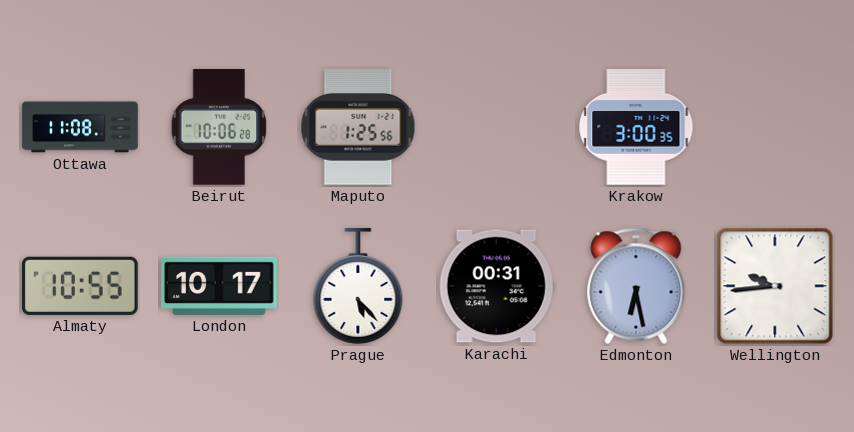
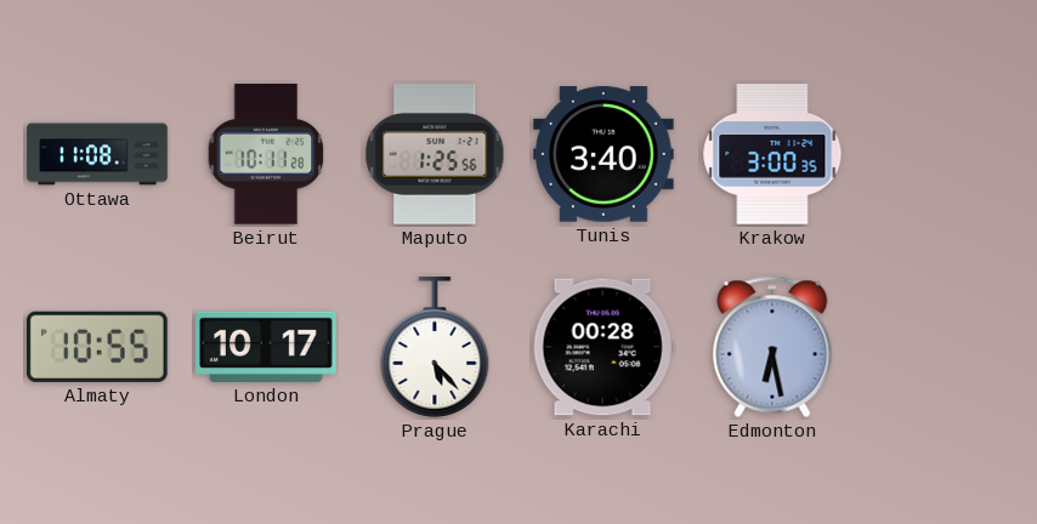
Beirut: 10:06 -> 10:11
Tunis: none -> 3:40
Karachi: 00:31 -> 00:28
Wellington: 9:44 -> none
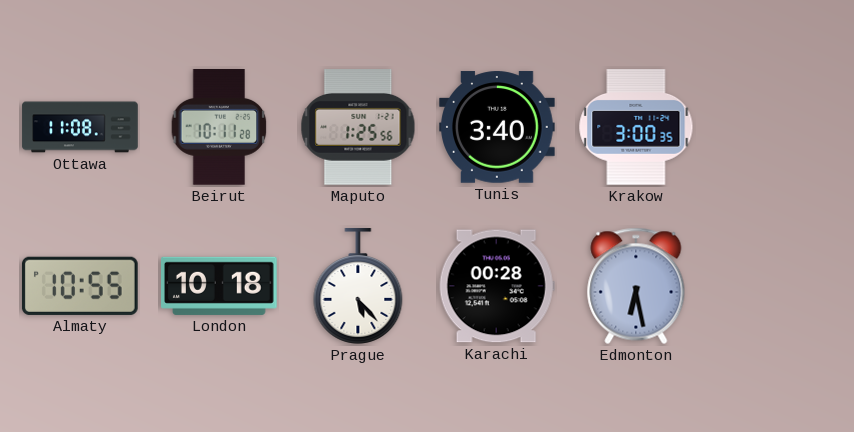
London: 10:17 -> 10:18
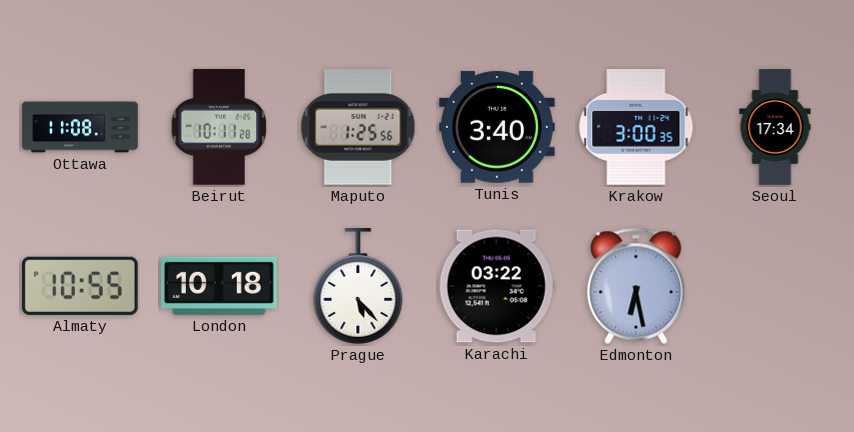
Seoul: none -> 17:34
Karachi: 00:28 -> 03:22
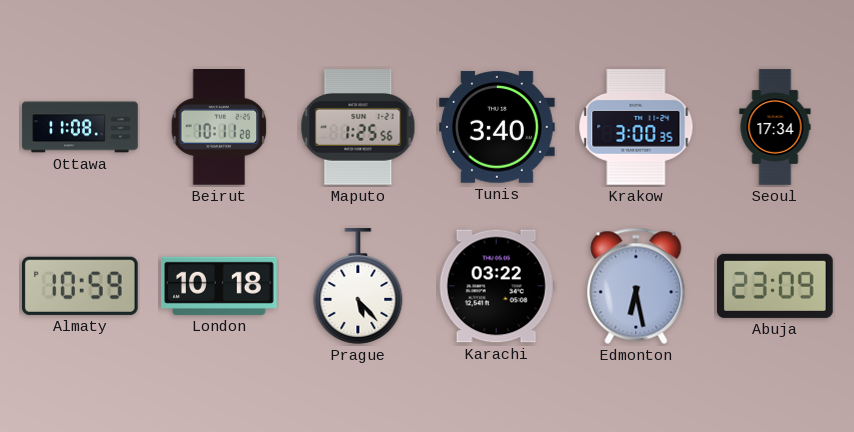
Almaty: 10:55 -> 10:59
Abuja: none -> 23:09
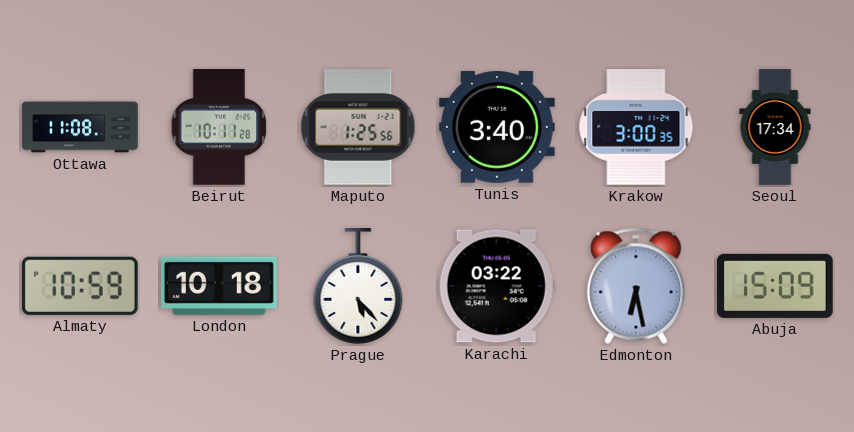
Abuja: 23:09 -> 15:09
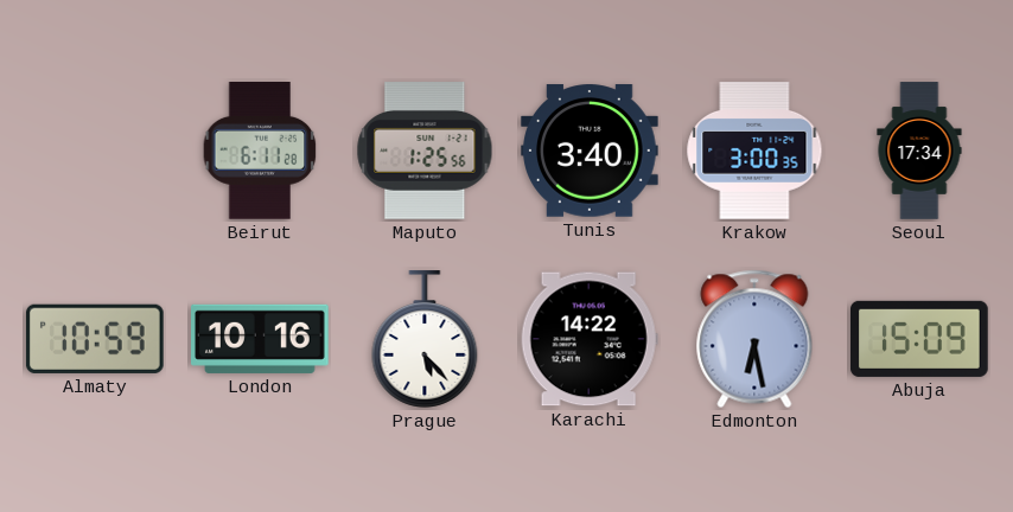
Ottawa: 11:08 -> none
Beirut: 10:11 -> 6:11
London: 10:18 -> 10:16
Karachi: 03:22 -> 14:22
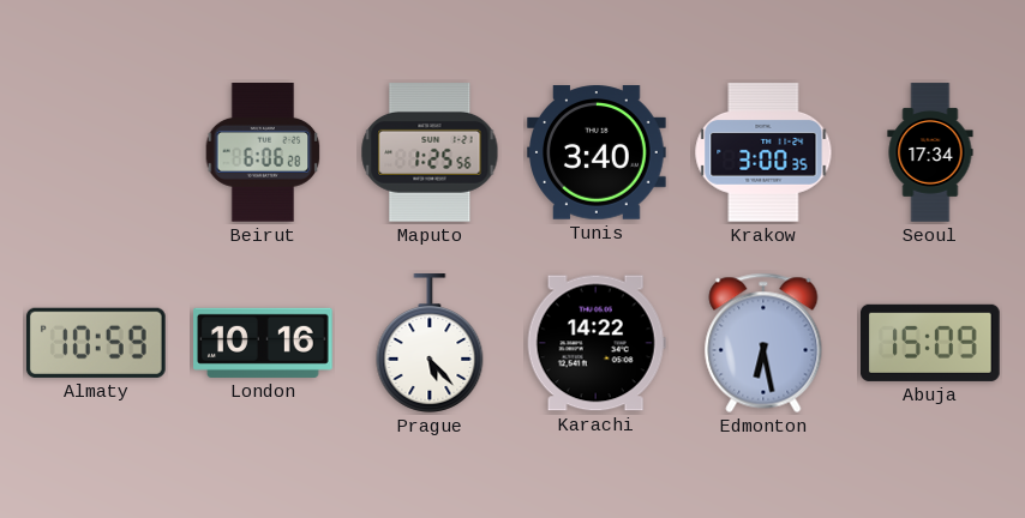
Beirut: 6:11 -> 6:06
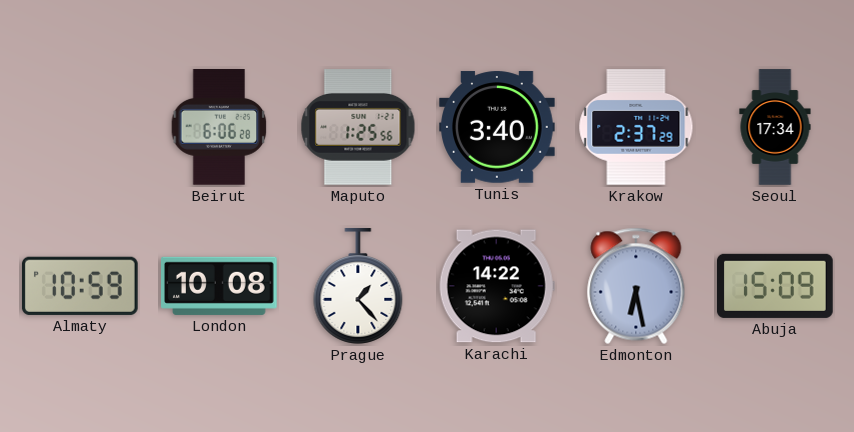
Krakow: 3:00 -> 2:37
London: 10:16 -> 10:08
Prague: 5:23 -> 1:23
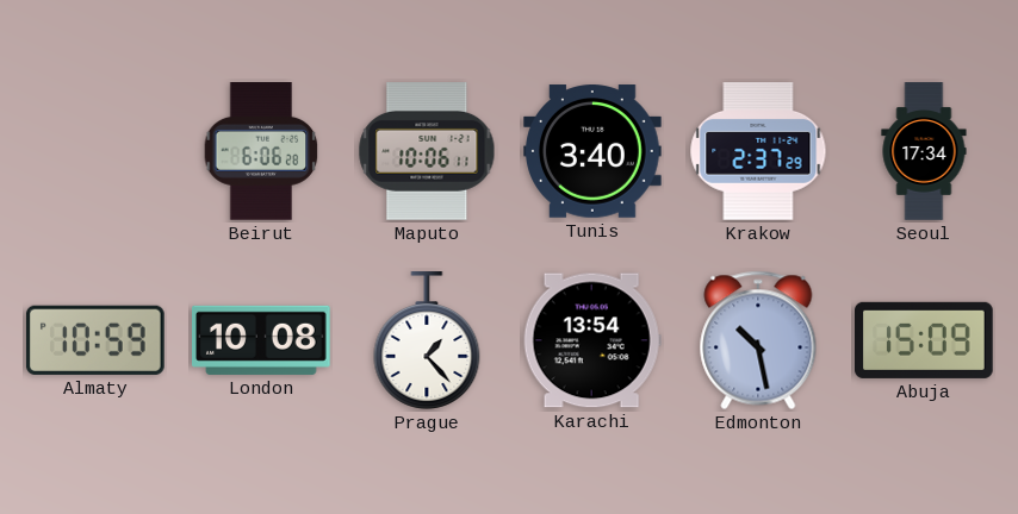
Maputo: 1:25 -> 10:06
Karachi: 14:22 -> 13:54
Edmonton: 6:28 -> 10:28
